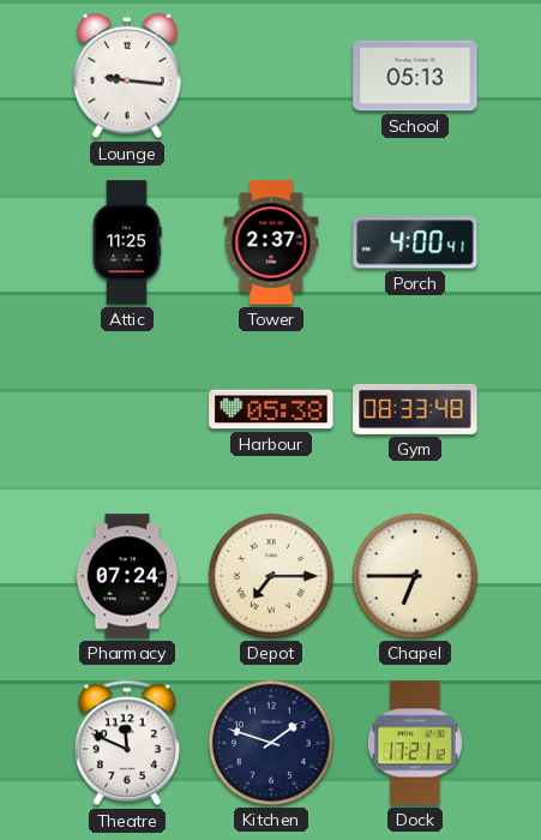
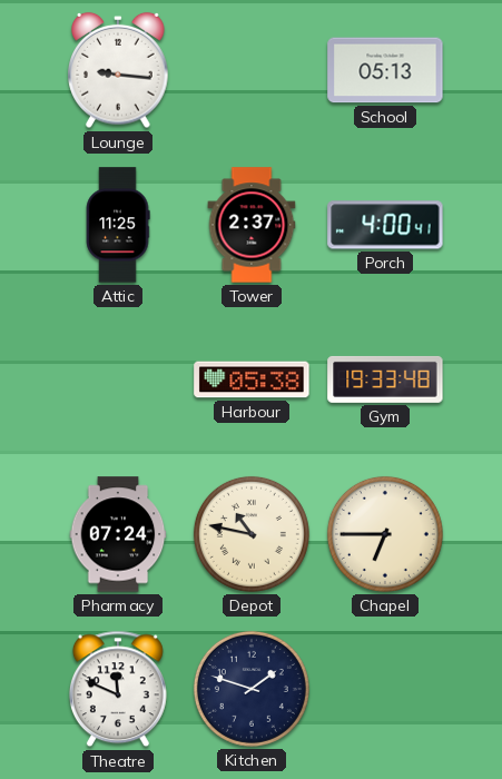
Gym: 08:33 -> 19:33
Depot: 7:15 -> 10:47
Dock: 17:21 -> none
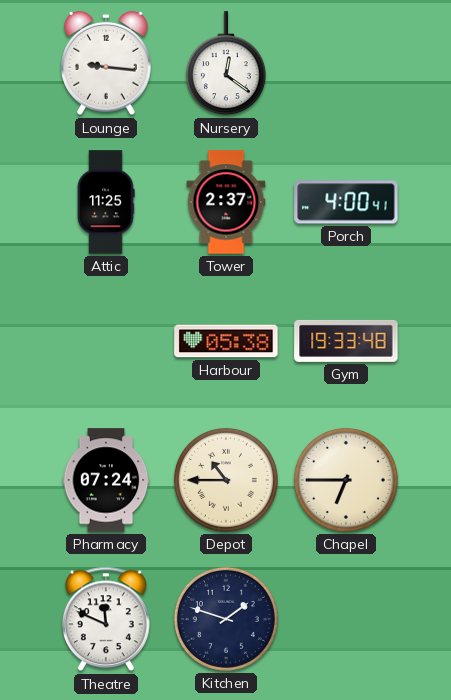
Nursery: none -> 12:21
School: 05:13 -> none
Depot: 10:47 -> 10:45
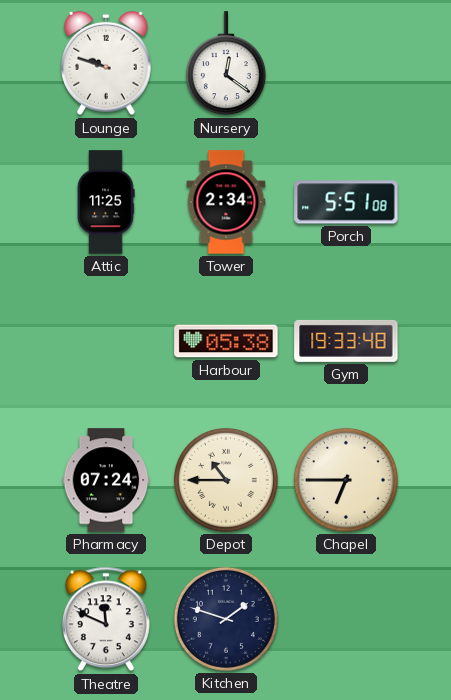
Lounge: 9:16 -> 9:48
Tower: 2:37 -> 2:34
Porch: 4:00 -> 5:51
